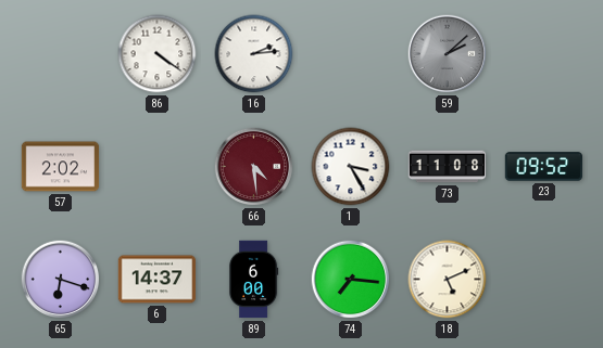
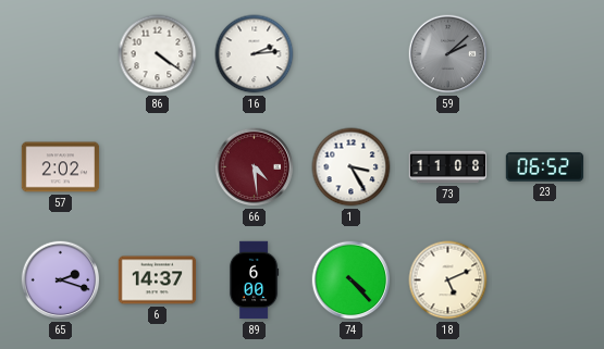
23: 09:52 -> 06:52
65: 6:18 -> 2:18
74: 7:16 -> 4:23
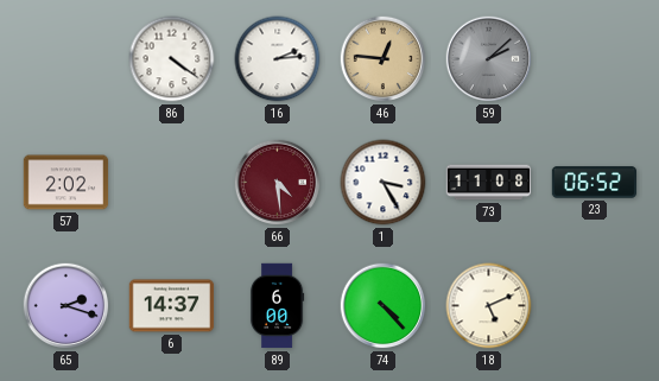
46: none -> 12:46
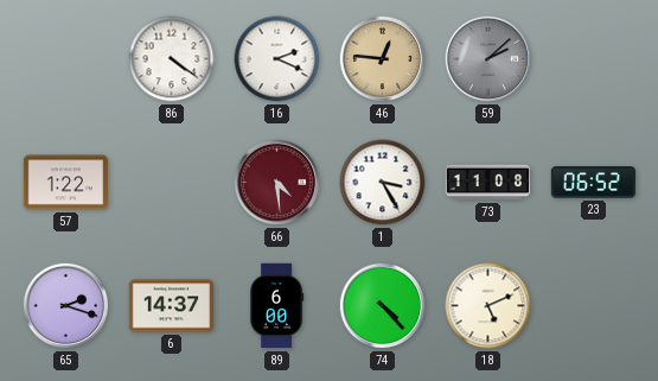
16: 2:14 -> 2:19
57: 2:02 -> 1:22
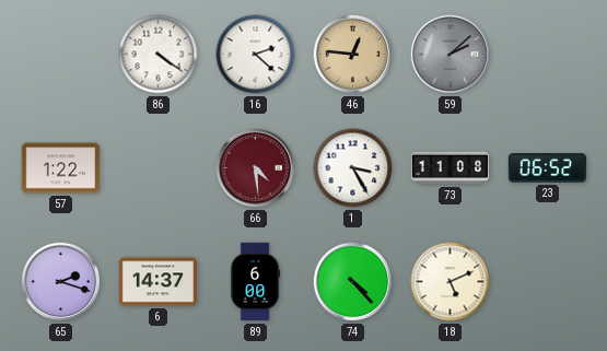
16: 2:19 -> 2:22
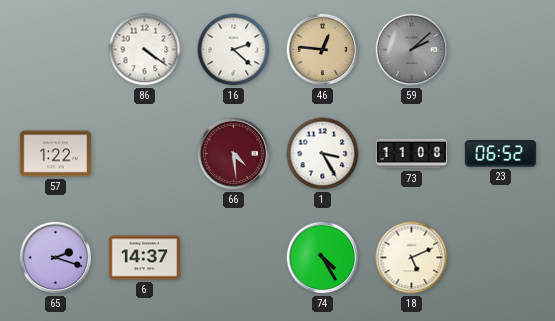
89: 6:00 -> none
74: 4:23 -> 4:25
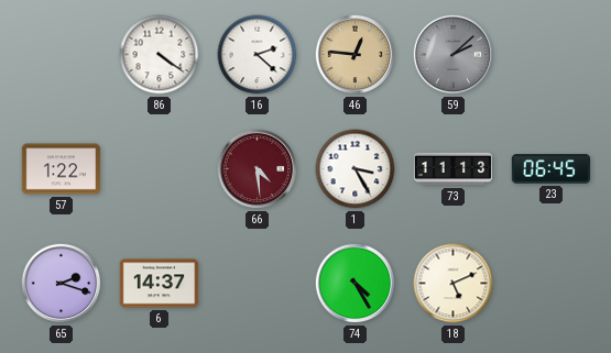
73: 11:08 -> 11:13
23: 06:52 -> 06:45
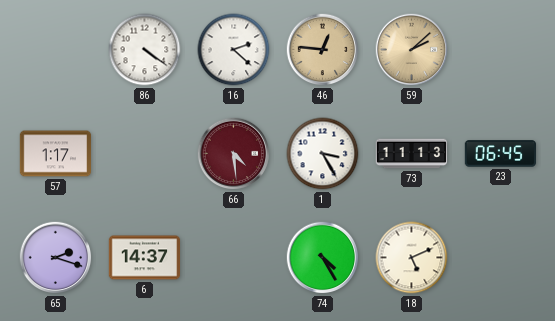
59 dial: grey -> champagne
57: 1:22 -> 1:17
